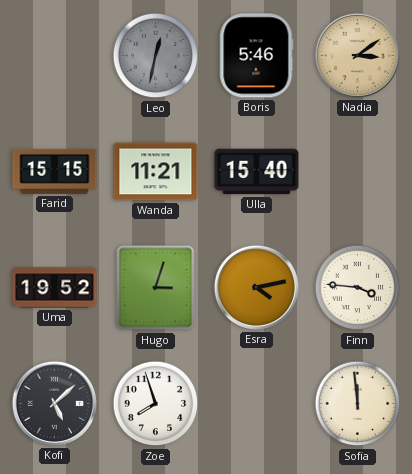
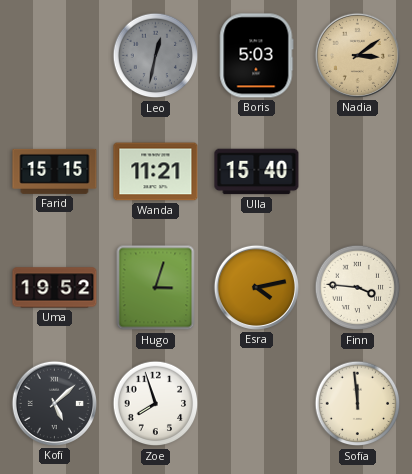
Boris: 5:46 -> 5:03
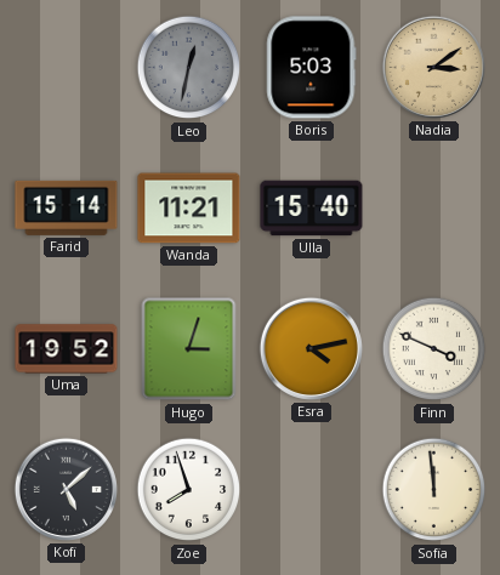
Farid: 15:15 -> 15:14
Finn: 3:46 -> 3:49
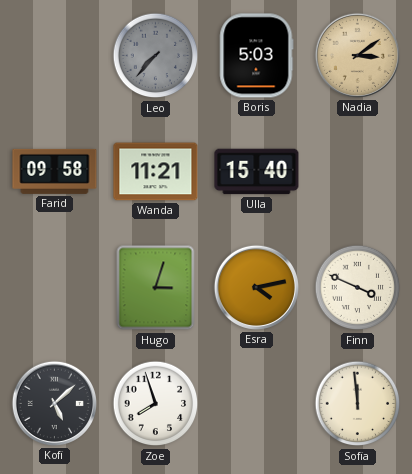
Leo: 12:32 -> 7:37
Farid: 15:14 -> 09:58
Uma: 19:52 -> none
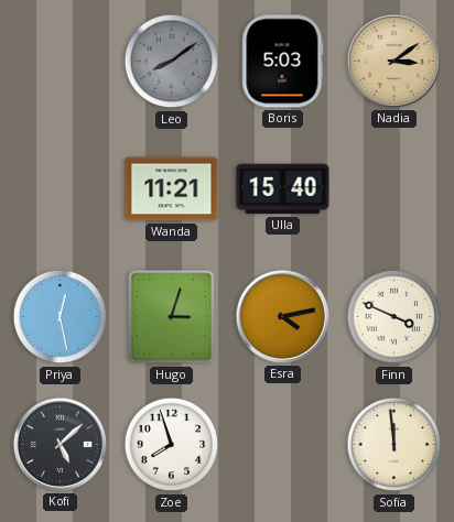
Leo: 7:37 -> 8:09
Farid: 09:58 -> none
Priya: none -> 12:28
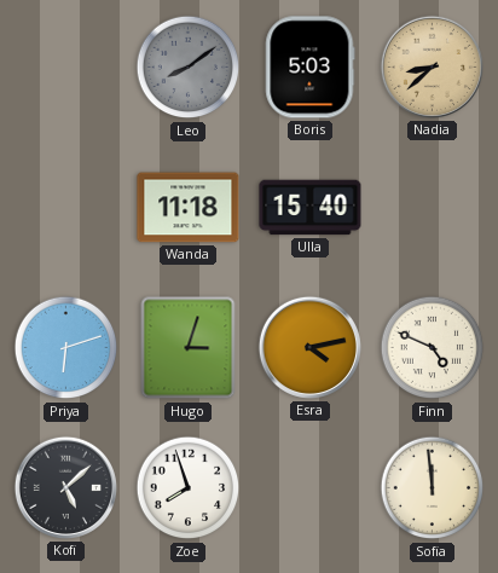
Nadia: 3:09 -> 8:38
Wanda: 11:21 -> 11:18
Priya: 12:28 -> 6:12
Finn: 3:49 -> 4:49
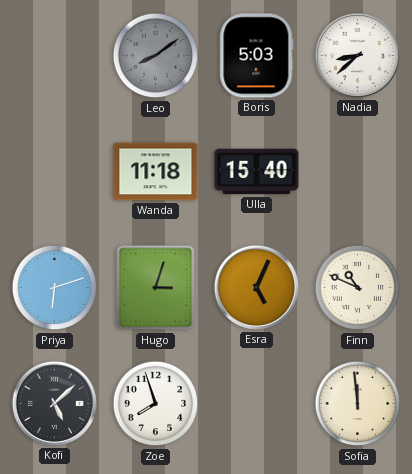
Nadia dial: champagne -> white
Esra: 4:13 -> 5:04
Finn: 4:49 -> 10:49
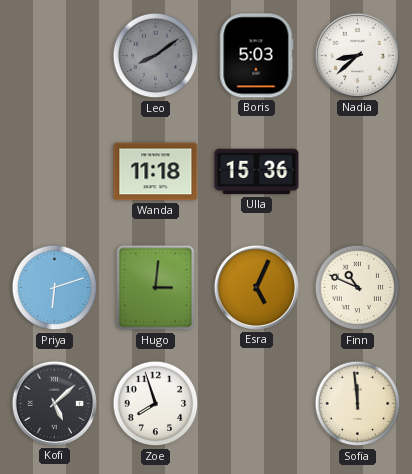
Ulla: 15:40 -> 15:36
Hugo: 3:03 -> 3:01
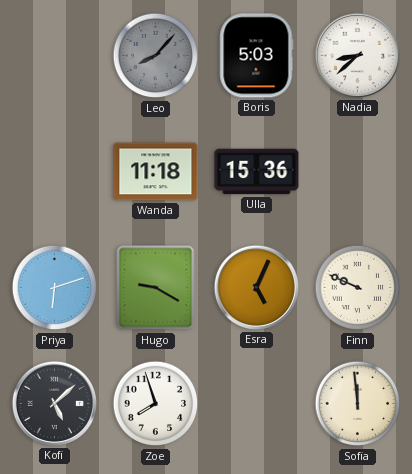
Leo: 8:09 -> 8:07
Hugo: 3:01 -> 9:20
Finn: 10:49 -> 9:49
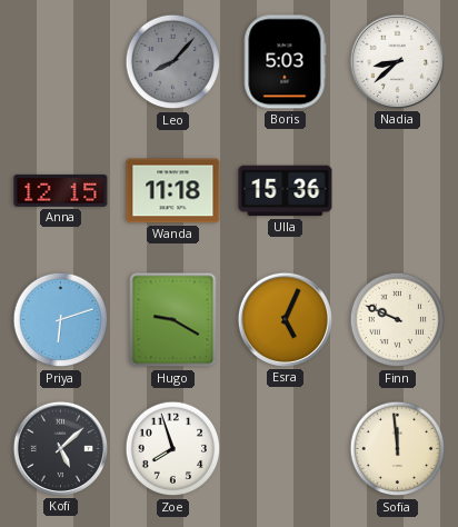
Anna: none -> 12:15
